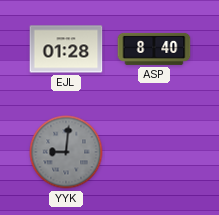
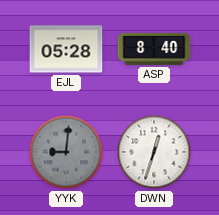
EJL: 01:28 -> 05:28
DWN: none -> 12:33
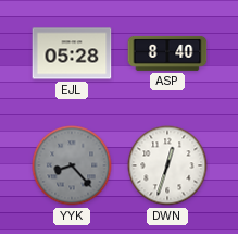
YYK: 9:01 -> 8:23
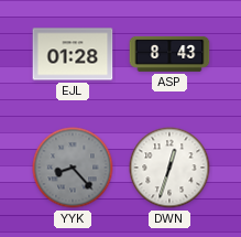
EJL: 05:28 -> 01:28
ASP: 8:40 -> 8:43
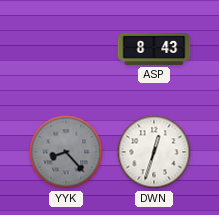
EJL: 01:28 -> none
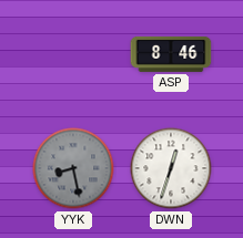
ASP: 8:43 -> 8:46
YYK: 8:23 -> 8:28
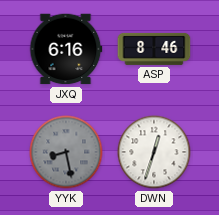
JXQ: none -> 6:16
